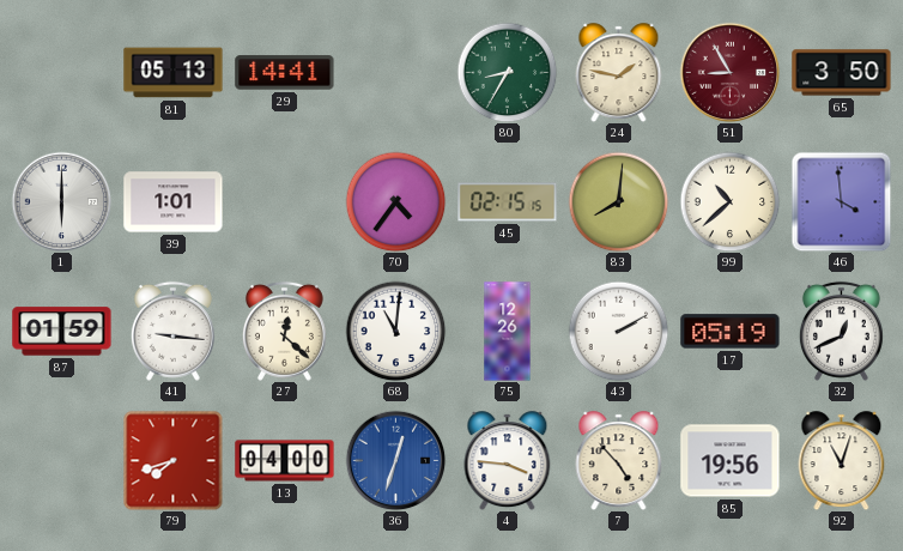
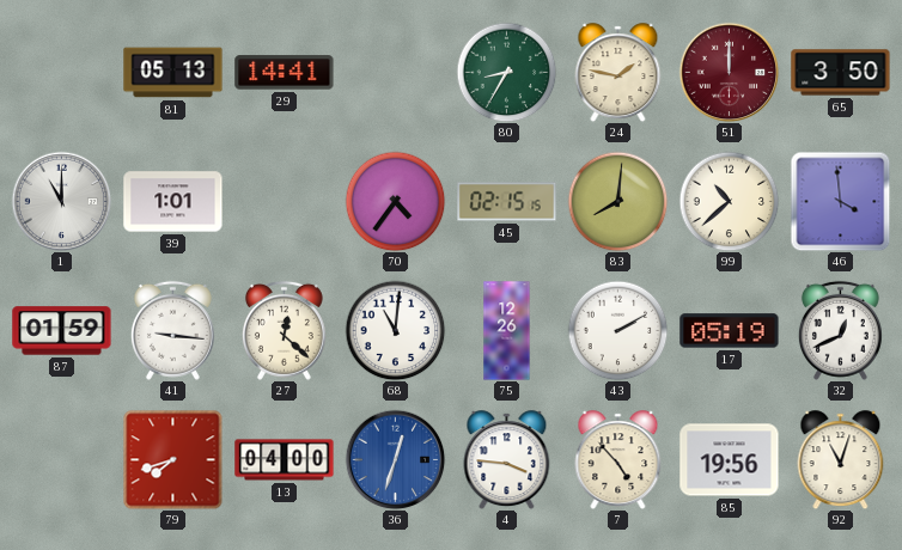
51: 8:55 -> 12:00
1: 6:00 -> 11:00
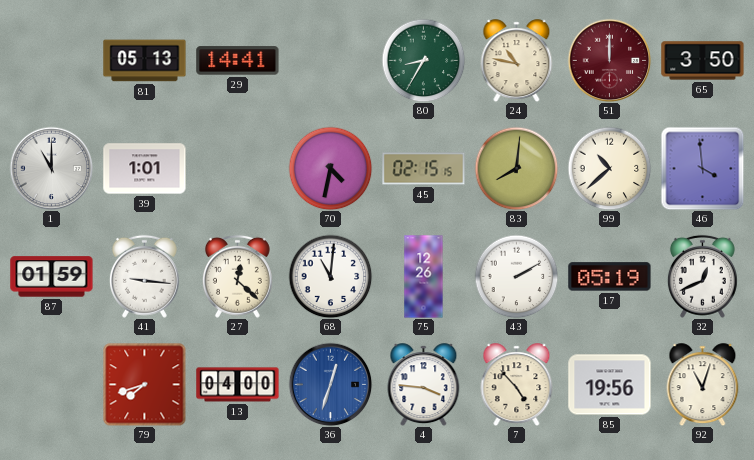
24: 1:47 -> 10:47
70: 4:36 -> 4:32
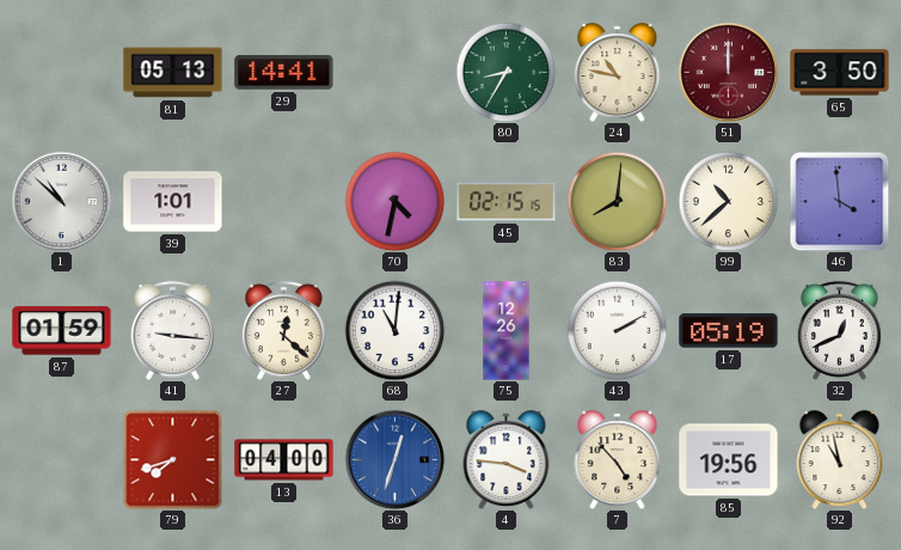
1: 11:00 -> 10:52
92: 11:03 -> 10:58
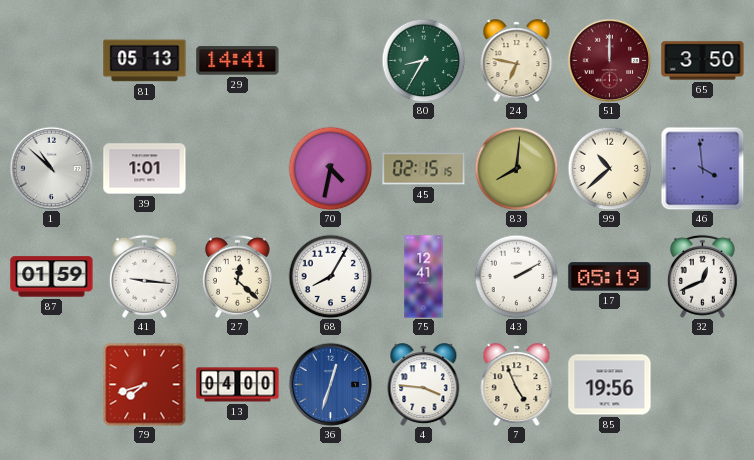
24: 10:47 -> 6:47
68: 11:01 -> 8:05
75: 12:26 -> 12:41
7: 4:53 -> 4:56
92: 10:58 -> none
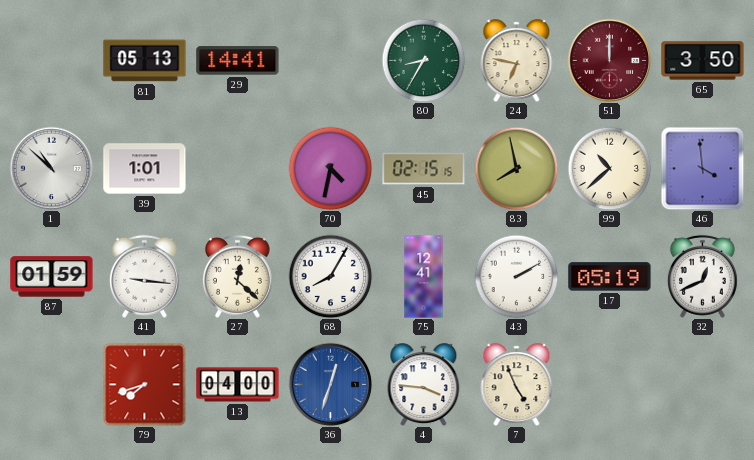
83: 8:01 -> 7:58
85: 19:56 -> none
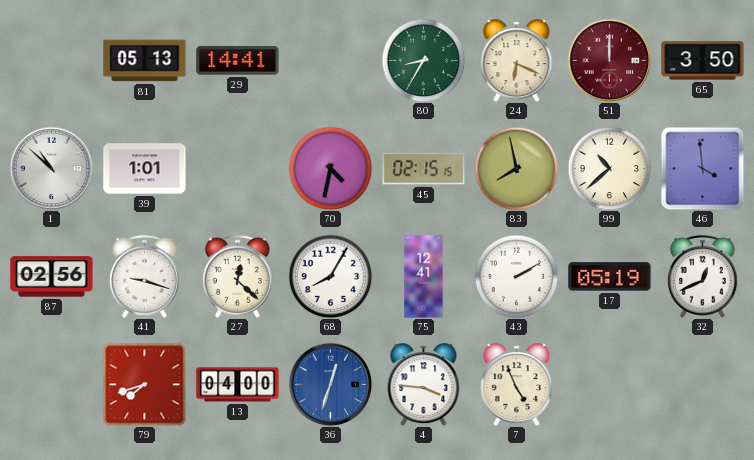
24: 6:47 -> 6:19
87: 01:59 -> 02:56
41: 9:16 -> 9:18
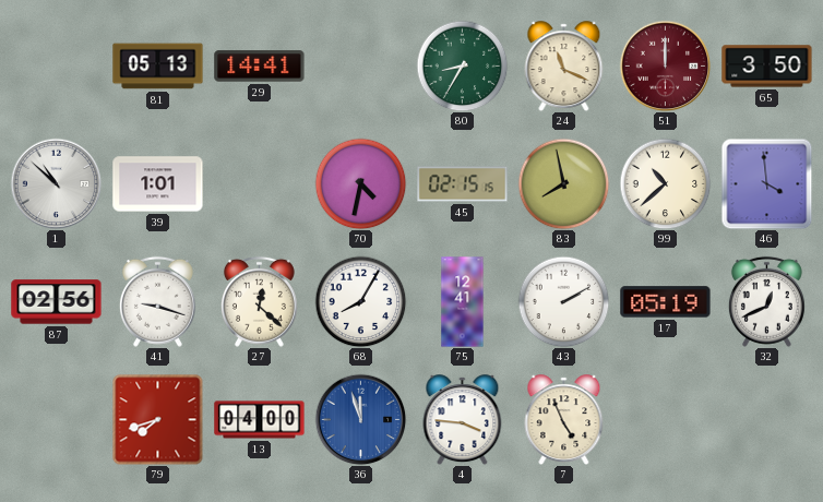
24: 6:19 -> 11:19
36: 12:33 -> 11:57
